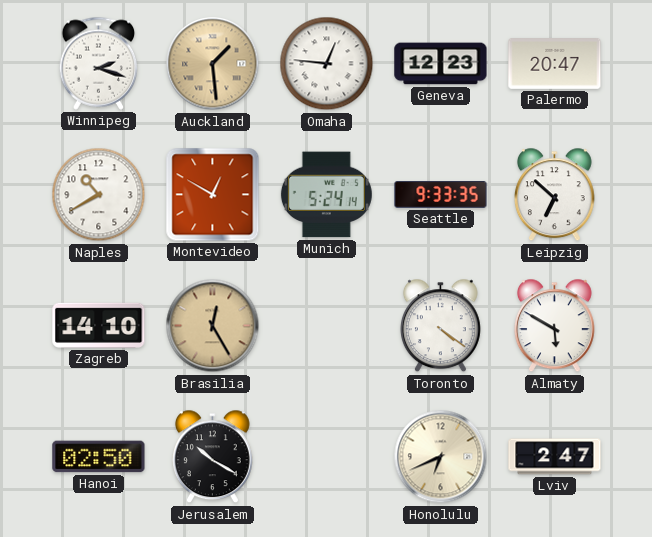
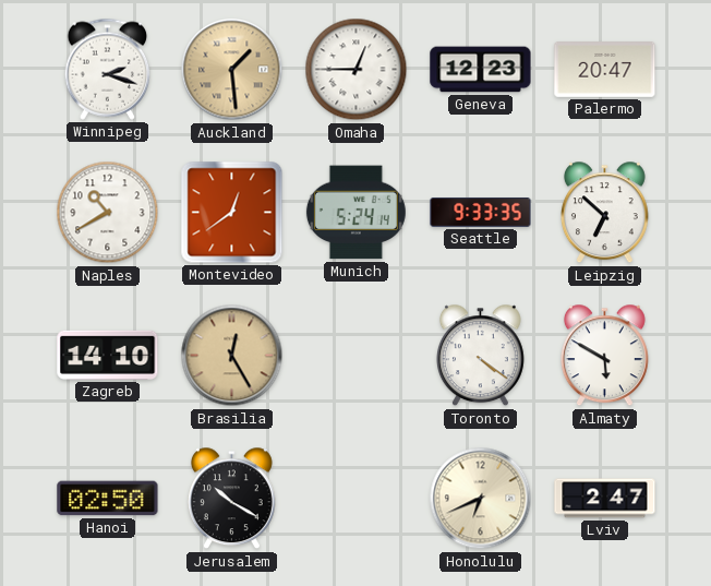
Omaha: 12:46 -> 12:45
Montevideo: 12:50 -> 12:39
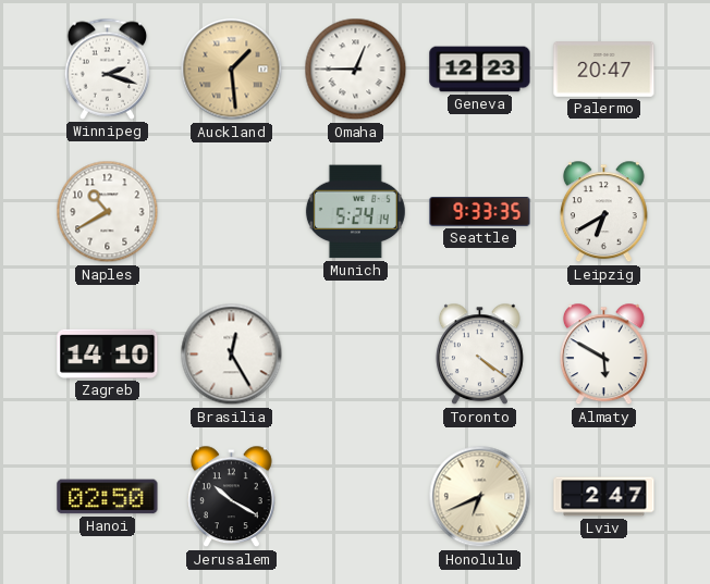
Montevideo: 12:39 -> none
Leipzig: 6:52 -> 6:40
Brasilia dial: champagne -> white
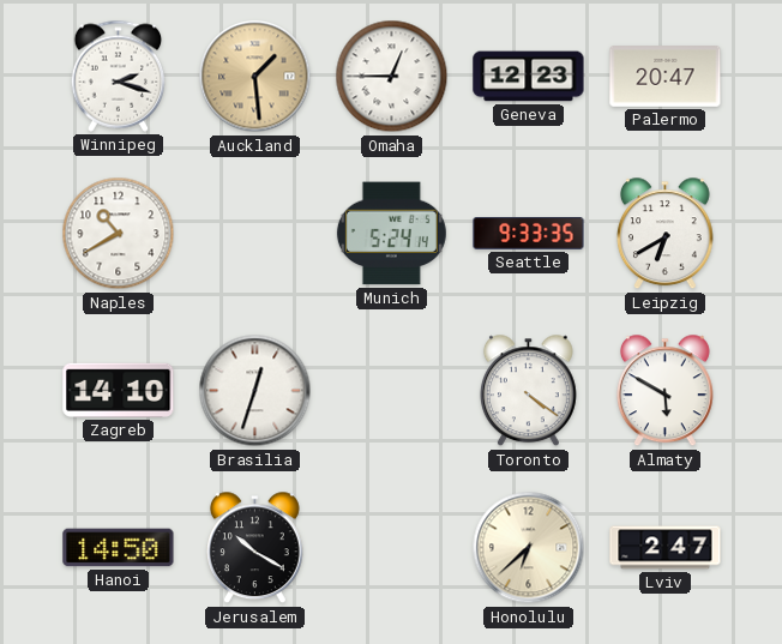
Brasilia: 12:25 -> 12:33
Hanoi: 02:50 -> 14:50
Honolulu: 6:41 -> 6:38
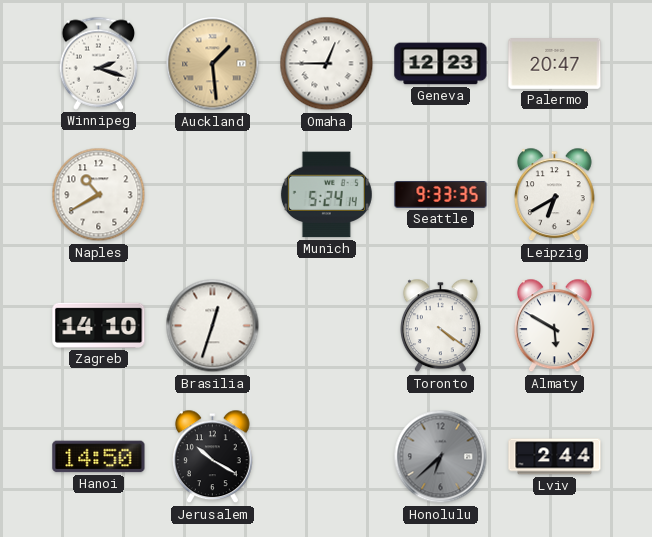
Honolulu dial: cream -> grey
Lviv: 2:47 -> 2:44
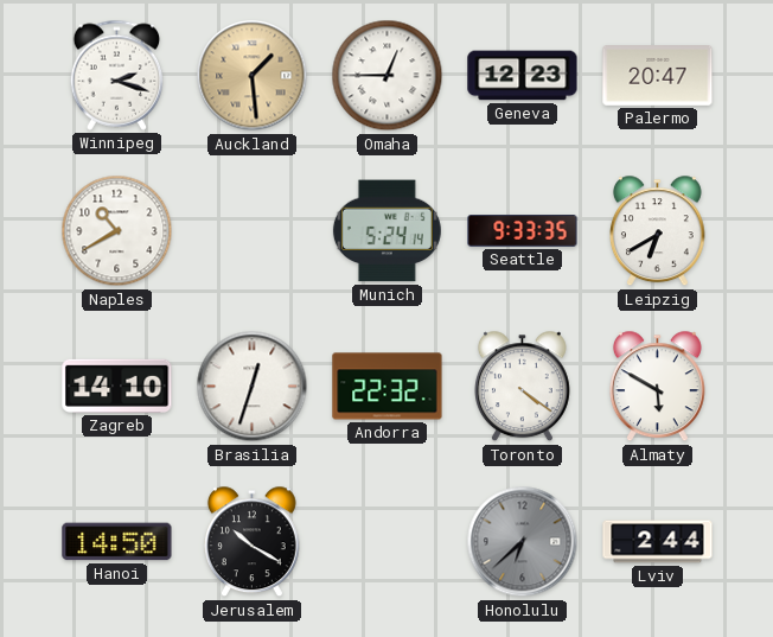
Andorra: none -> 22:32
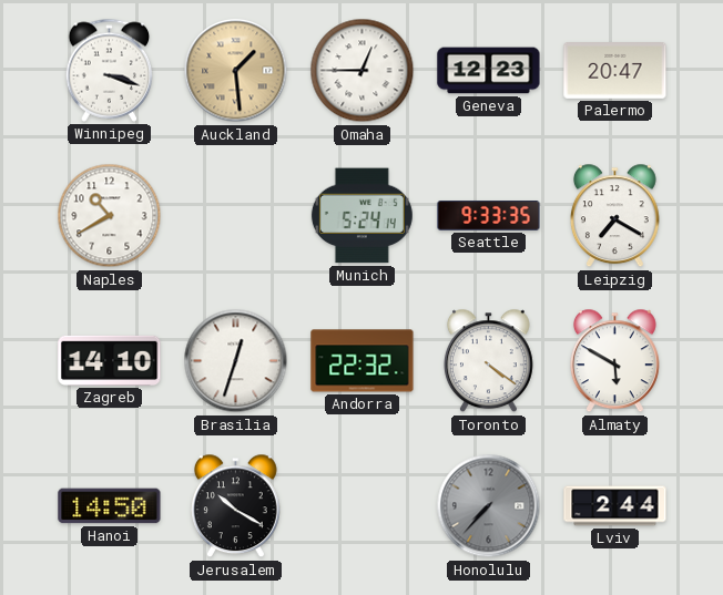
Winnipeg: 2:18 -> 3:18
Leipzig: 6:40 -> 7:20
Honolulu: 6:38 -> 7:37
